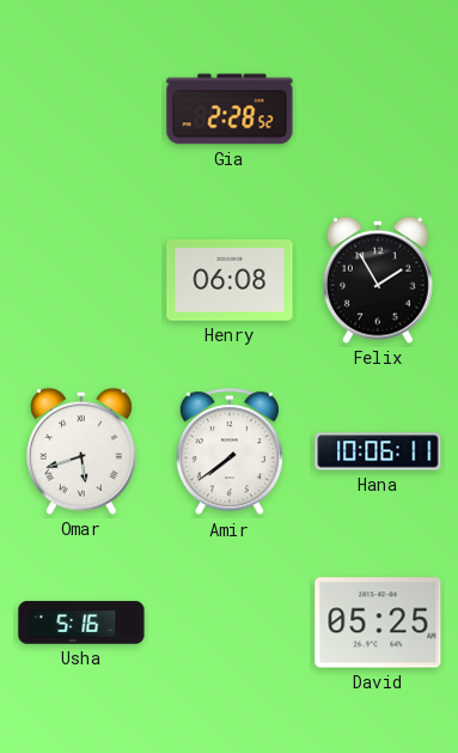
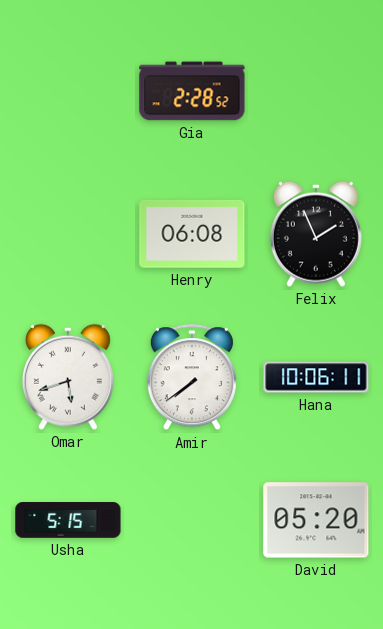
Felix: 1:55 -> 1:56
Usha: 5:16 -> 5:15
David: 05:25 -> 05:20
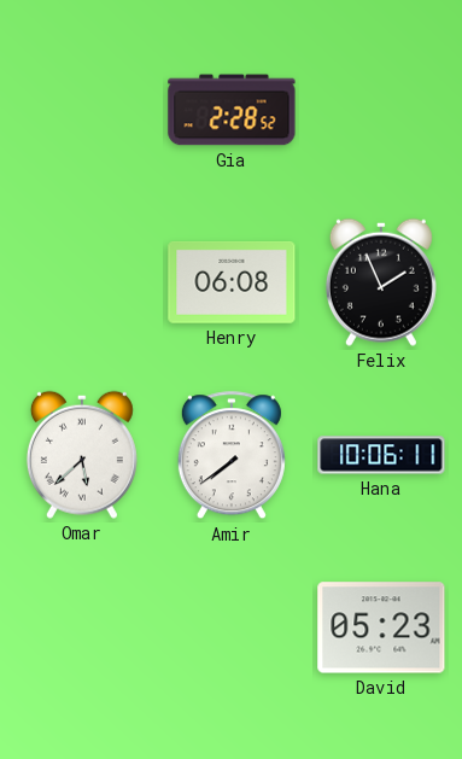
Omar: 5:42 -> 5:38
Usha: 5:15 -> none
David: 05:20 -> 05:23
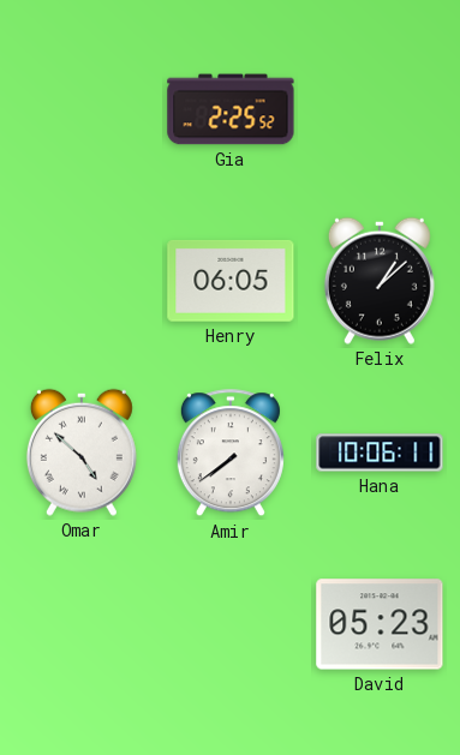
Gia: 2:28 -> 2:25
Henry: 06:08 -> 06:05
Felix: 1:56 -> 1:08
Omar: 5:38 -> 4:52
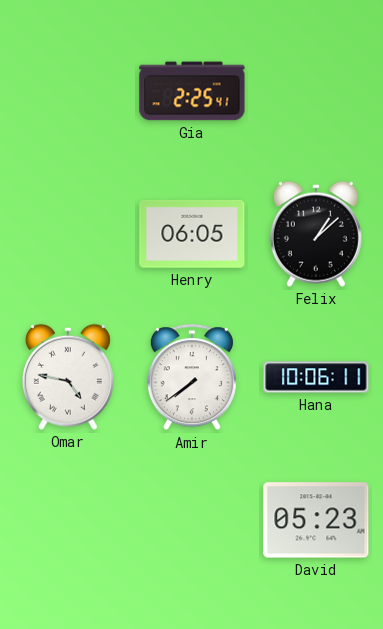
Gia: 2:25:52 -> 2:25:41
Omar: 4:52 -> 4:47
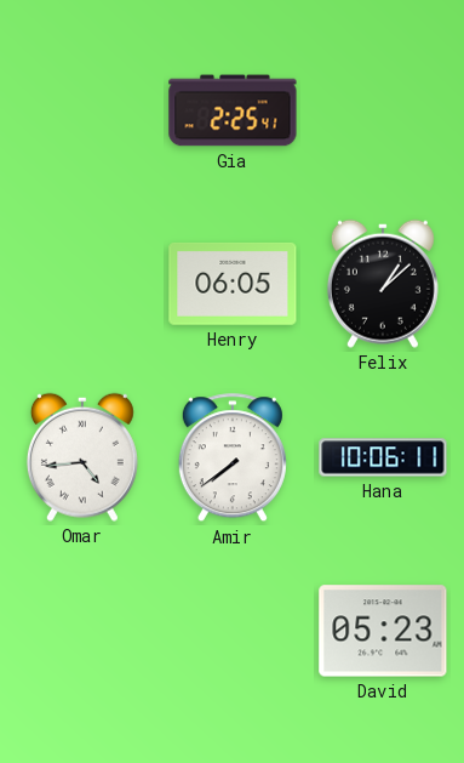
Omar: 4:47 -> 4:44
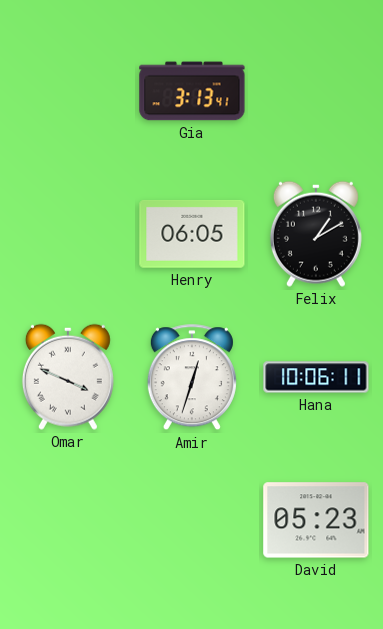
Gia: 2:25 -> 3:13
Felix: 1:08 -> 1:10
Omar: 4:44 -> 3:49
Amir: 7:39 -> 12:33
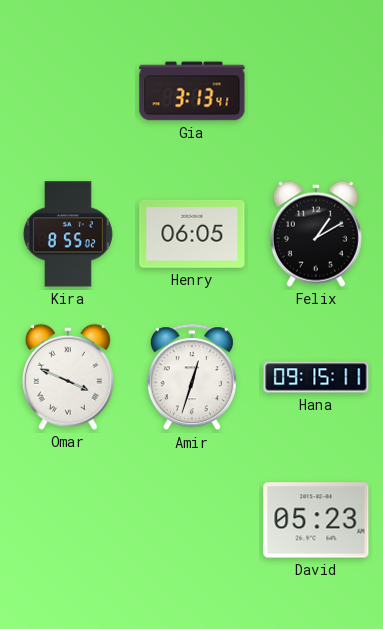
Kira: none -> 8:55
Hana: 10:06 -> 09:15
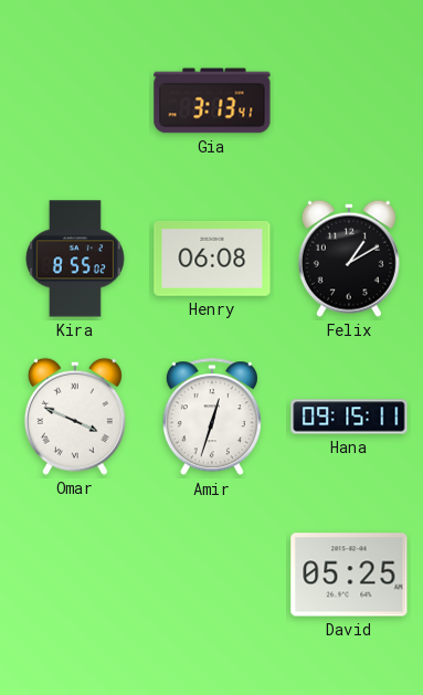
Henry: 06:05 -> 06:08
David: 05:23 -> 05:25
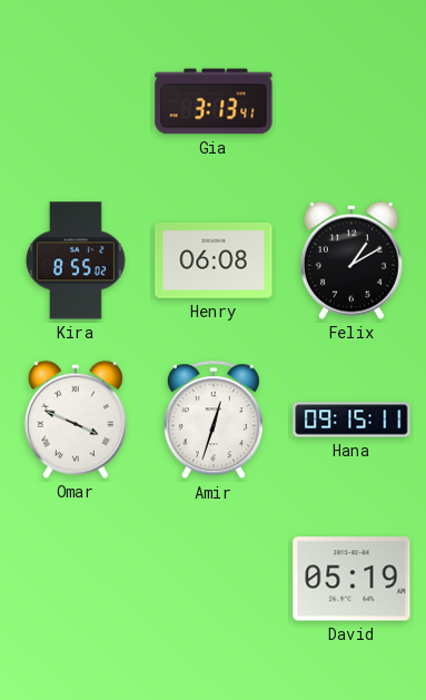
David: 05:25 -> 05:19
